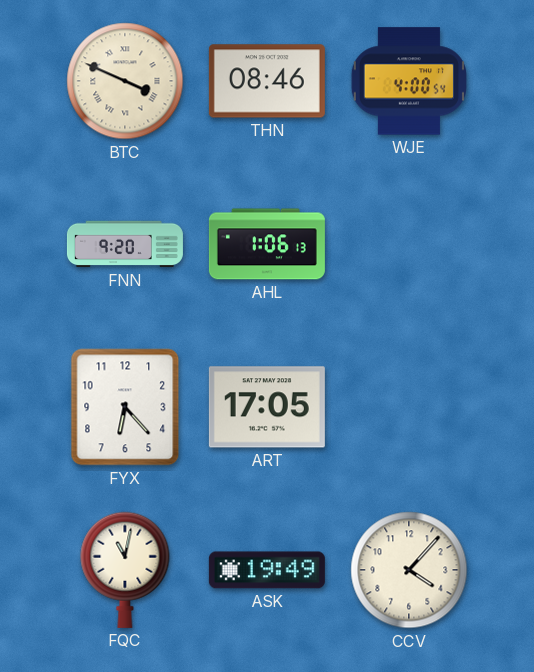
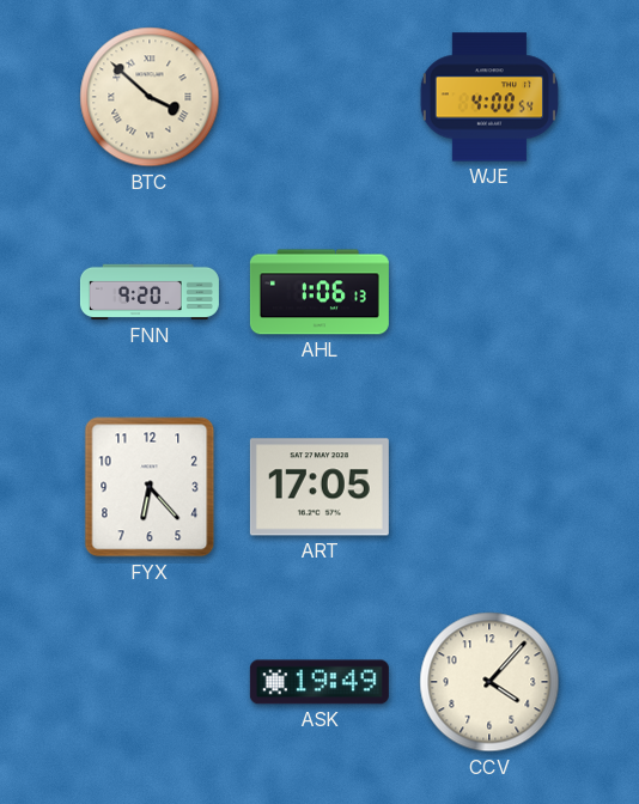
BTC: 3:49 -> 3:52
THN: 08:46 -> none
FQC: 11:02 -> none
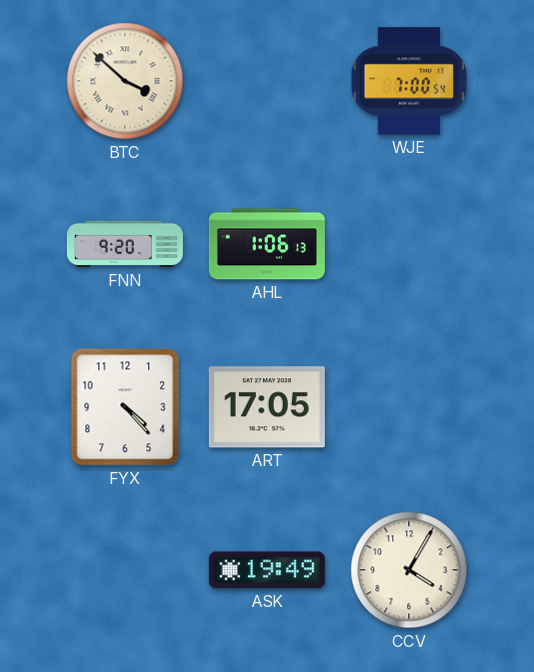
WJE: 4:00 -> 7:00
FYX: 6:23 -> 4:23
CCV: 4:07 -> 4:05
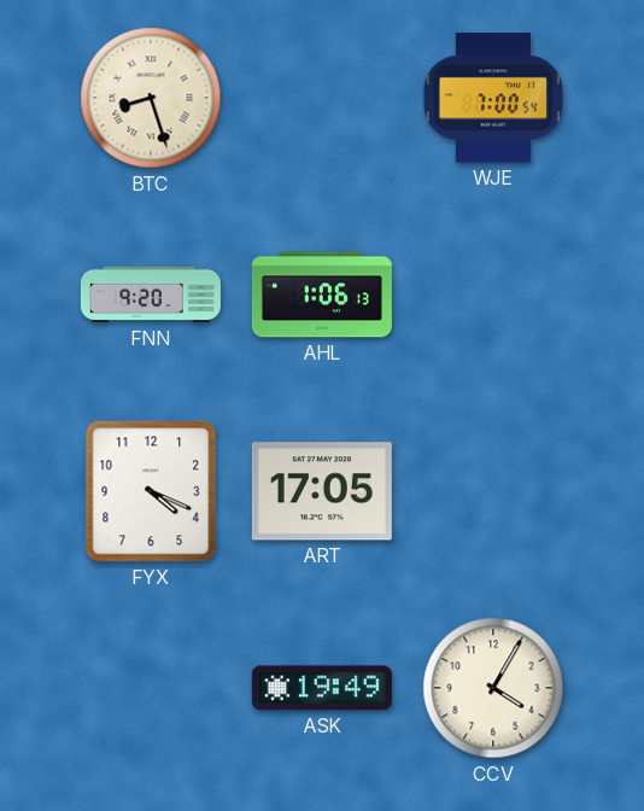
BTC: 3:52 -> 8:27
FYX: 4:23 -> 4:19
